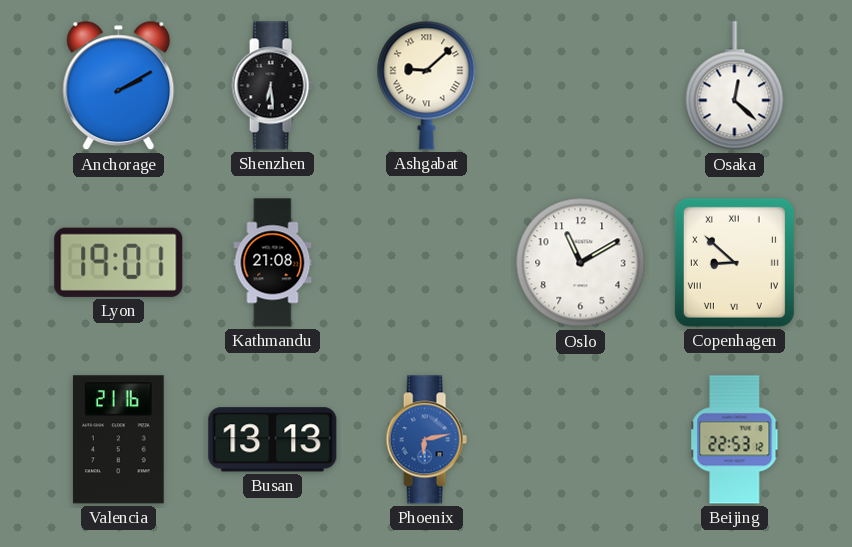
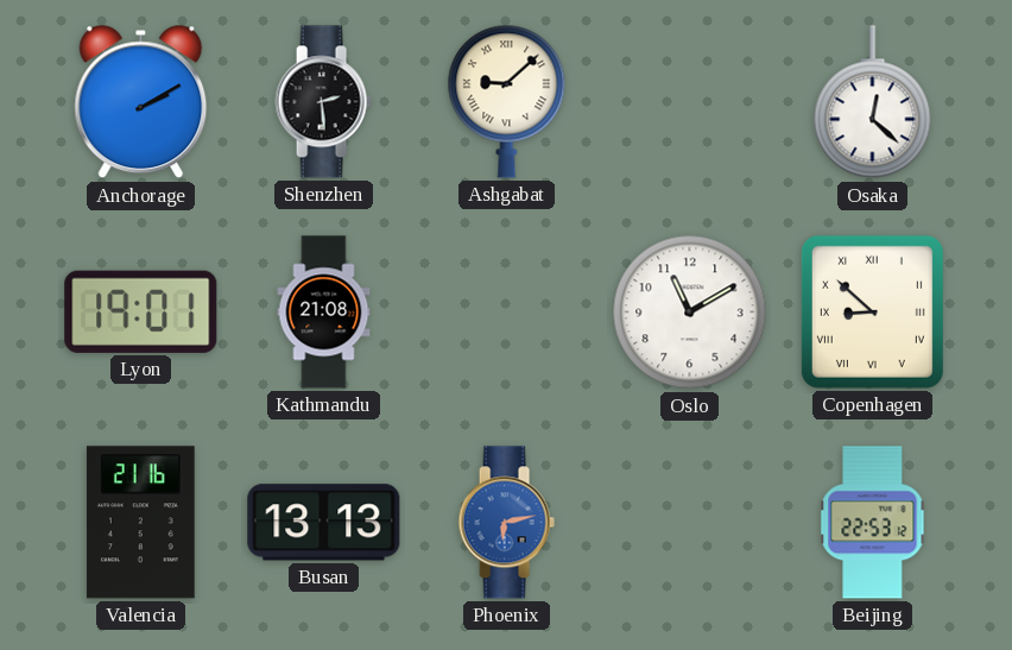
Shenzhen: 6:29 -> 2:29
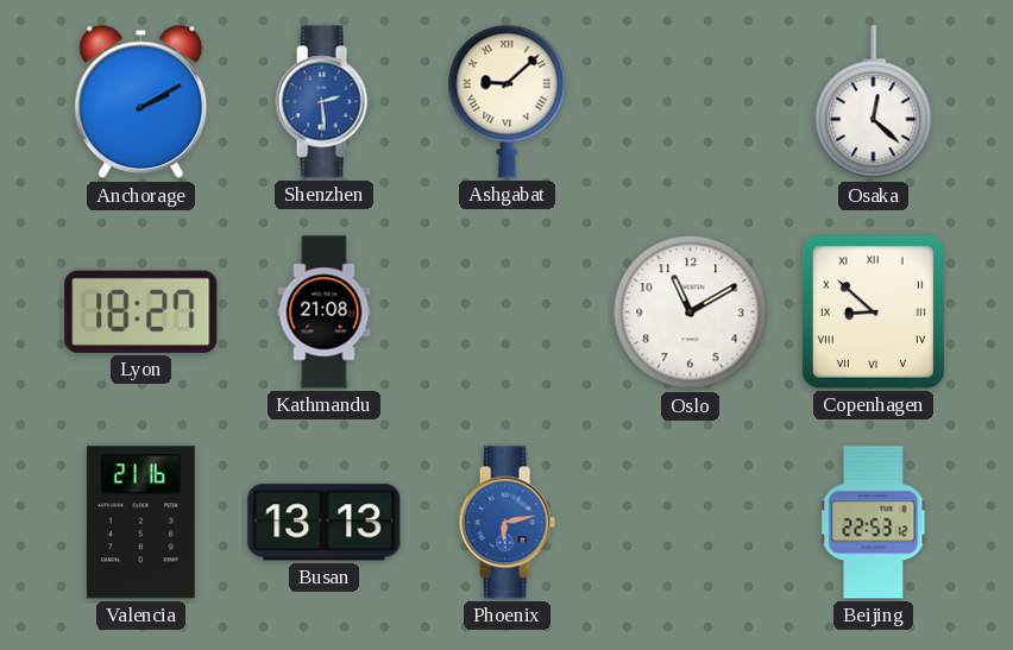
Shenzhen dial: black -> blue
Lyon: 19:01 -> 18:27
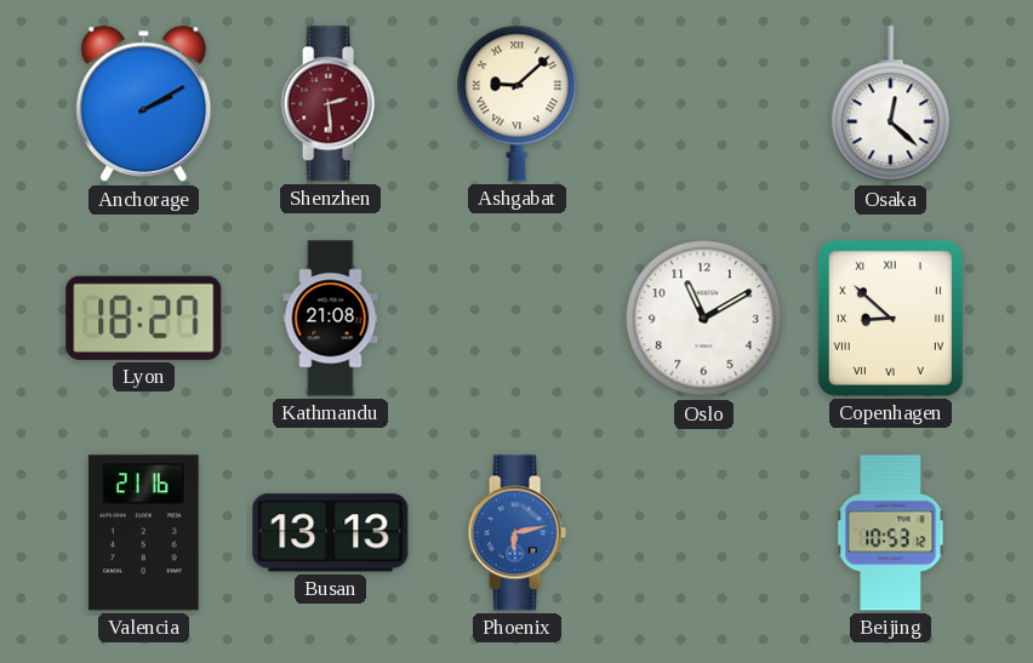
Shenzhen dial: blue -> burgundy
Beijing: 22:53 -> 10:53
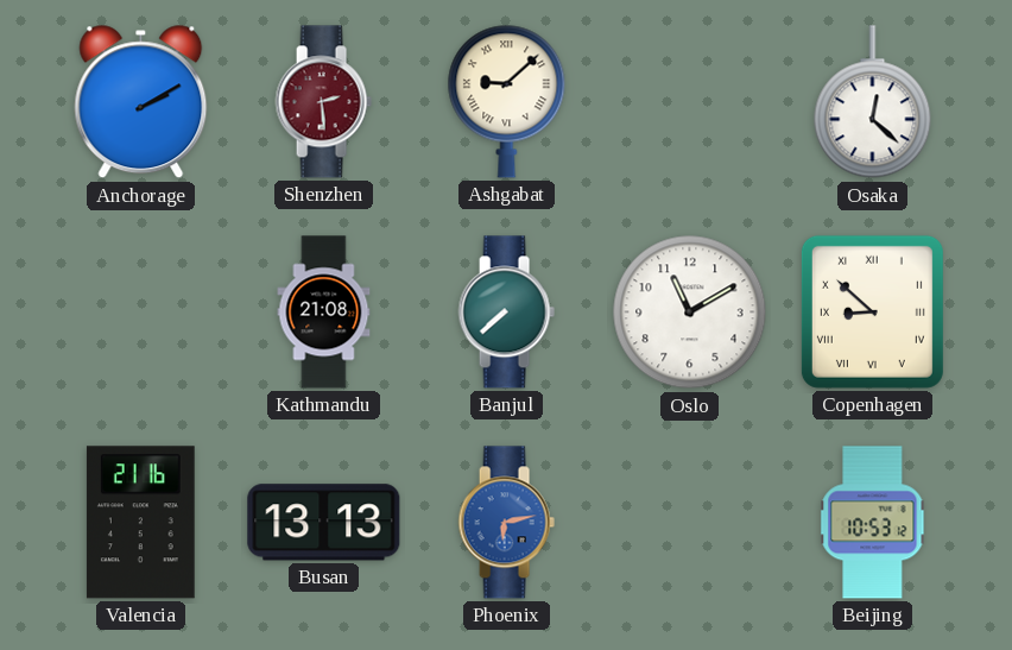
Lyon: 18:27 -> none
Banjul: none -> 7:38
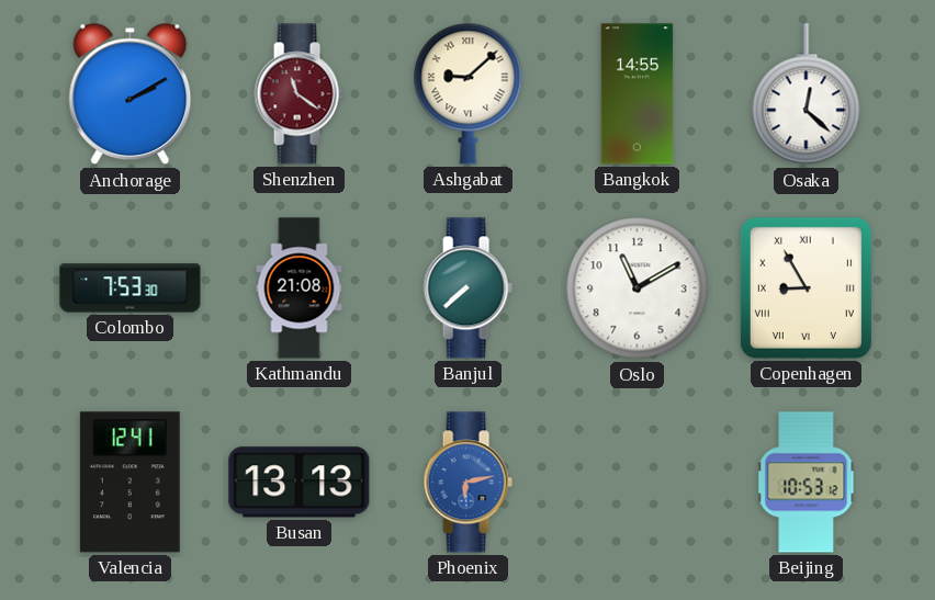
Shenzhen: 2:29 -> 11:21
Bangkok: none -> 14:55
Colombo: none -> 7:53
Copenhagen: 8:52 -> 8:55
Valencia: 21:16 -> 12:41
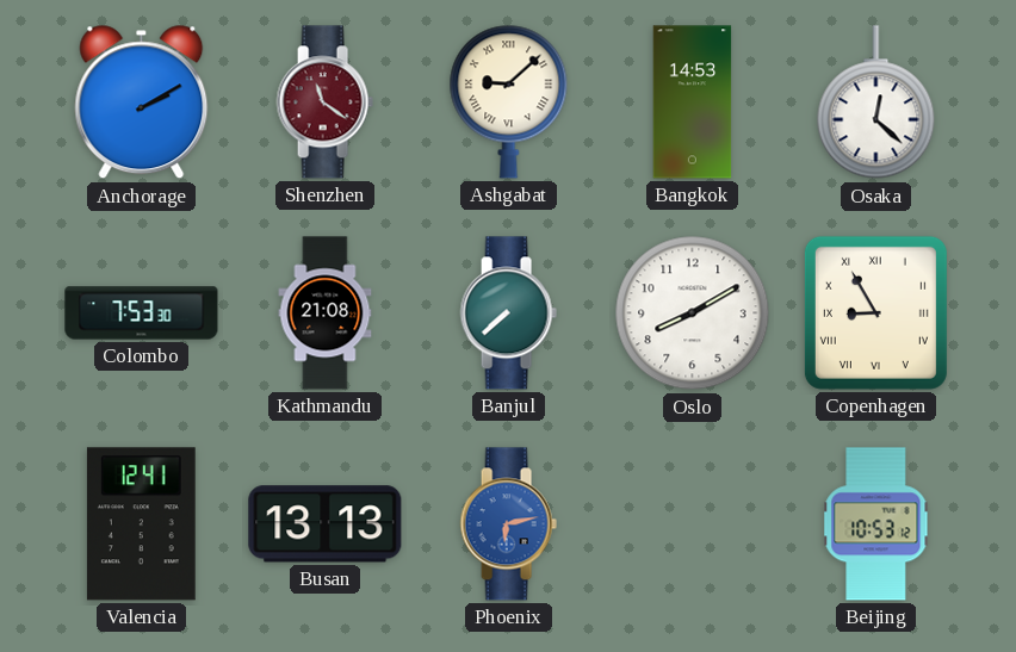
Bangkok: 14:55 -> 14:53
Oslo: 11:10 -> 8:10
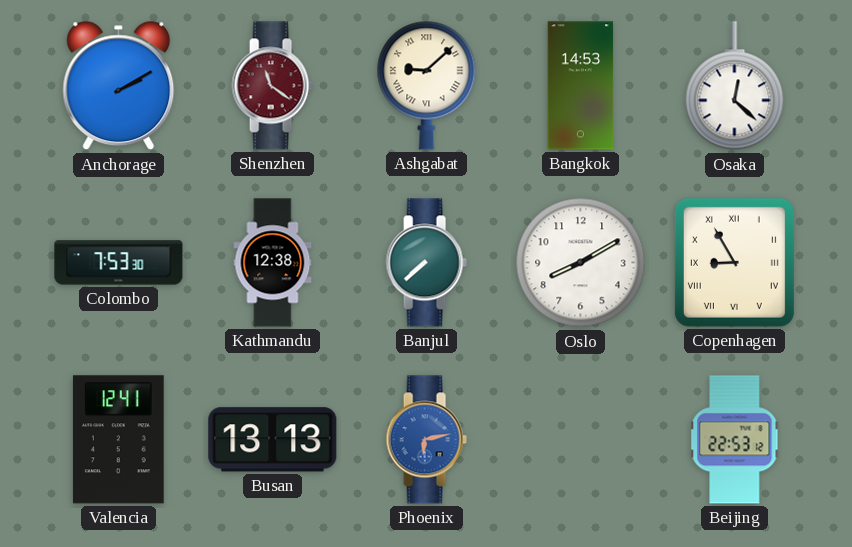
Kathmandu: 21:08 -> 12:38
Beijing: 10:53 -> 22:53
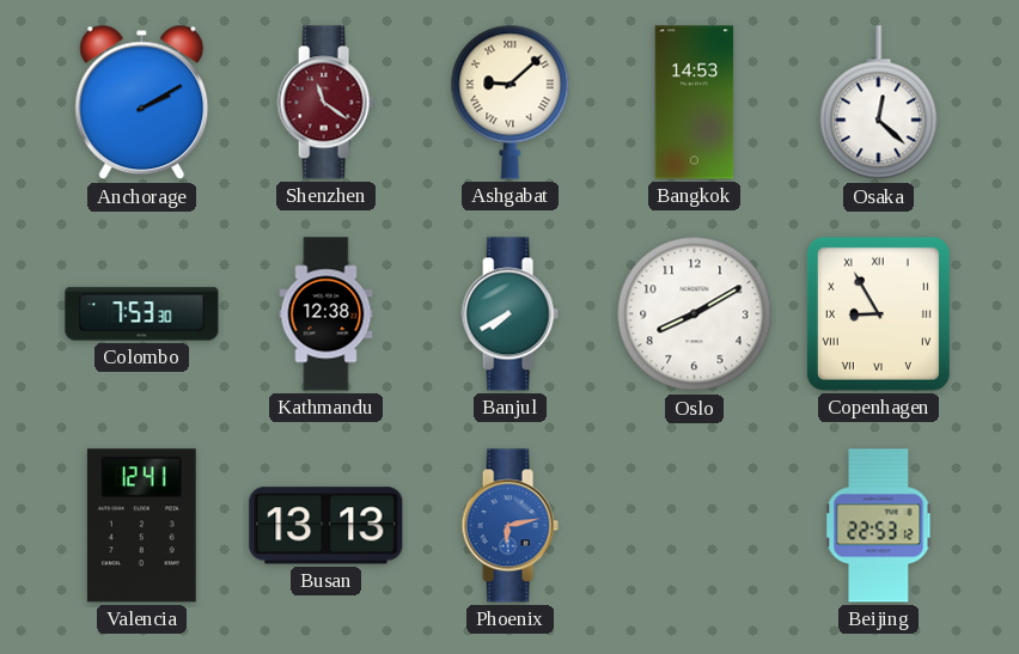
Banjul: 7:38 -> 7:40
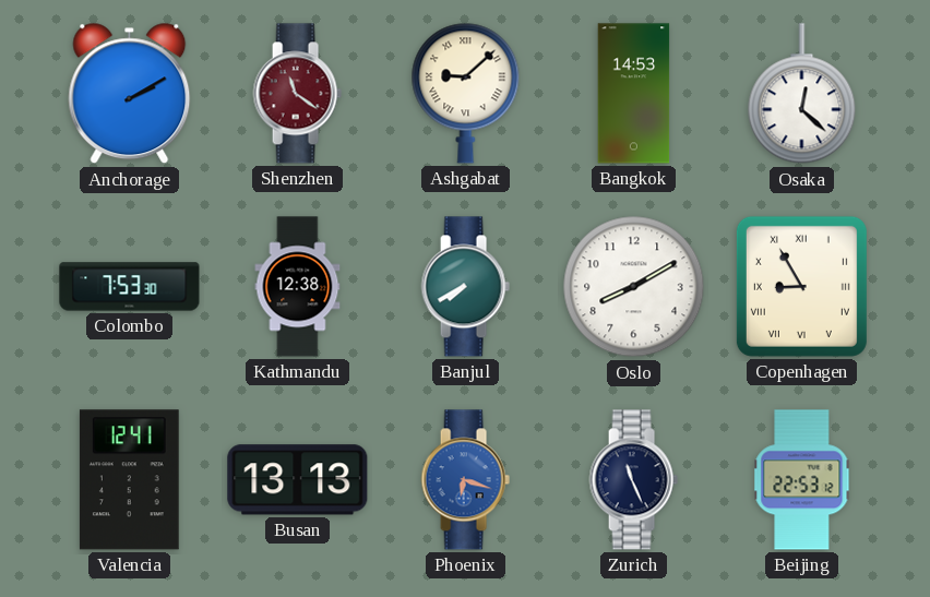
Phoenix: 6:13 -> 6:18
Zurich: none -> 11:26
